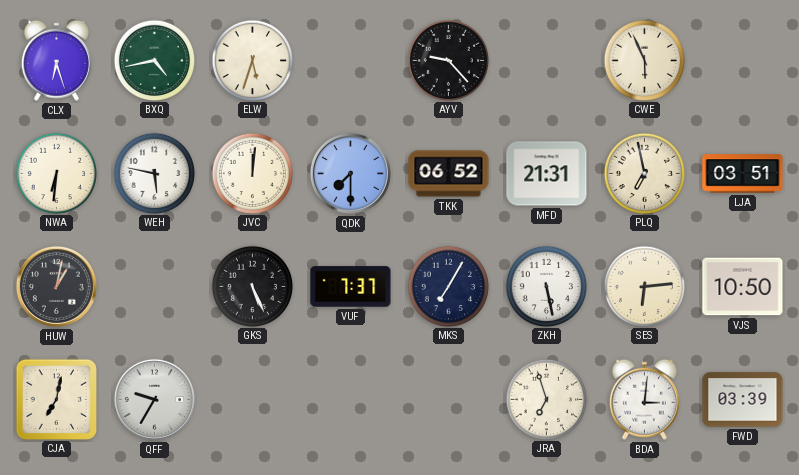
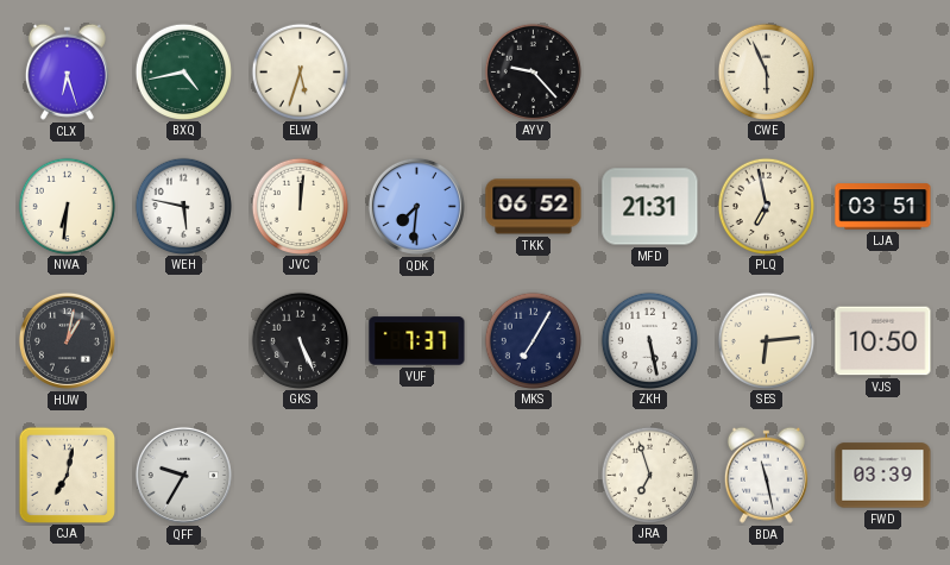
QDK: 7:30 -> 7:31
BDA: 3:01 -> 11:28
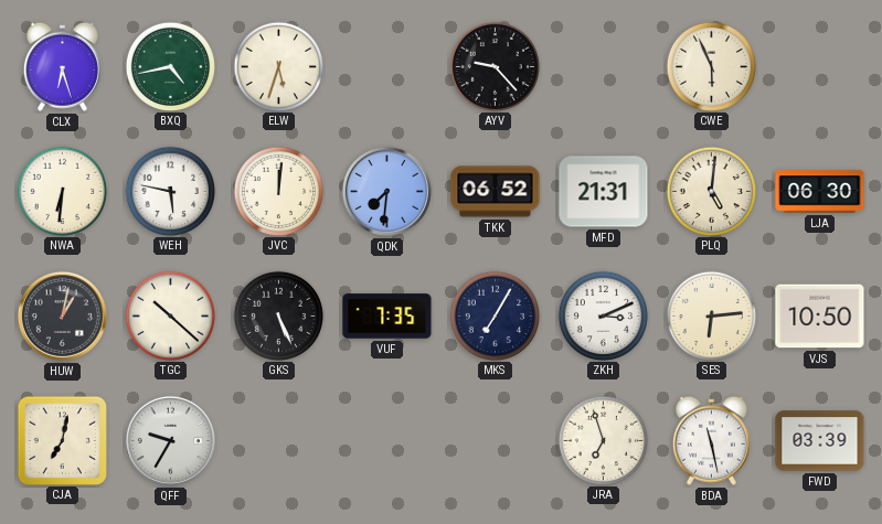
PLQ: 6:58 -> 5:01
LJA: 03:51 -> 06:30
TGC: none -> 10:22
VUF: 7:37 -> 7:35
ZKH: 5:28 -> 3:11
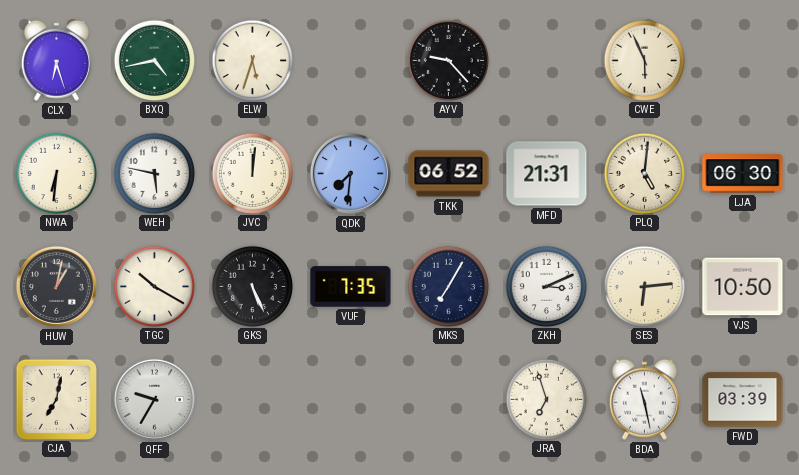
TGC: 10:22 -> 10:20
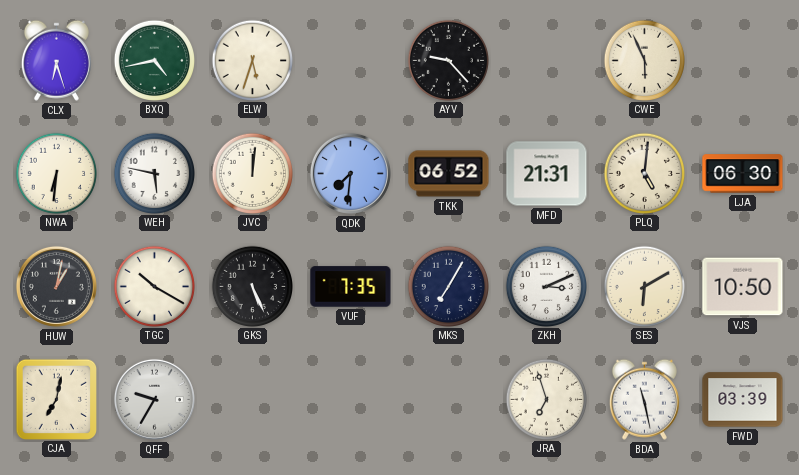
SES: 6:14 -> 6:10
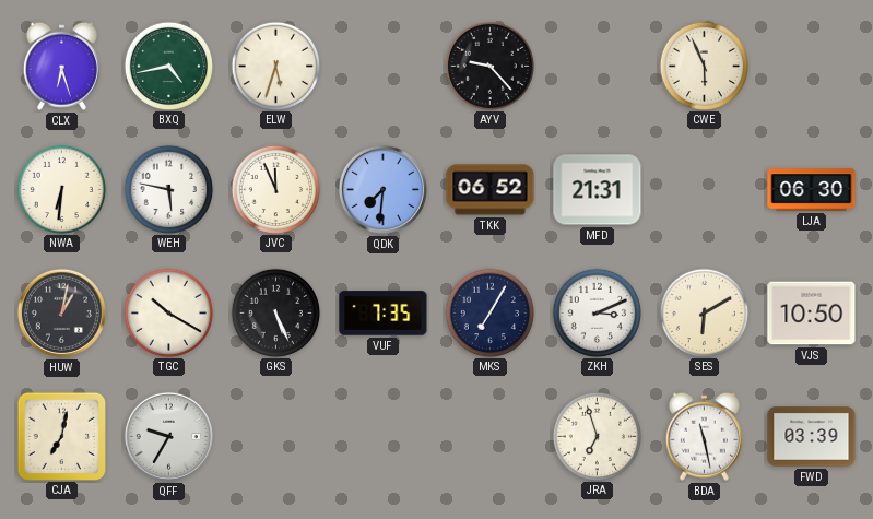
JVC: 12:01 -> 11:56
PLQ: 5:01 -> none
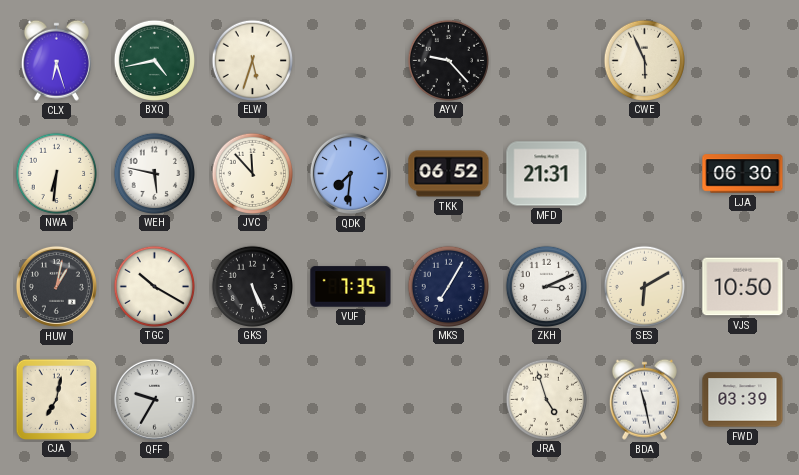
JVC: 11:56 -> 11:53
JRA: 6:57 -> 4:57
